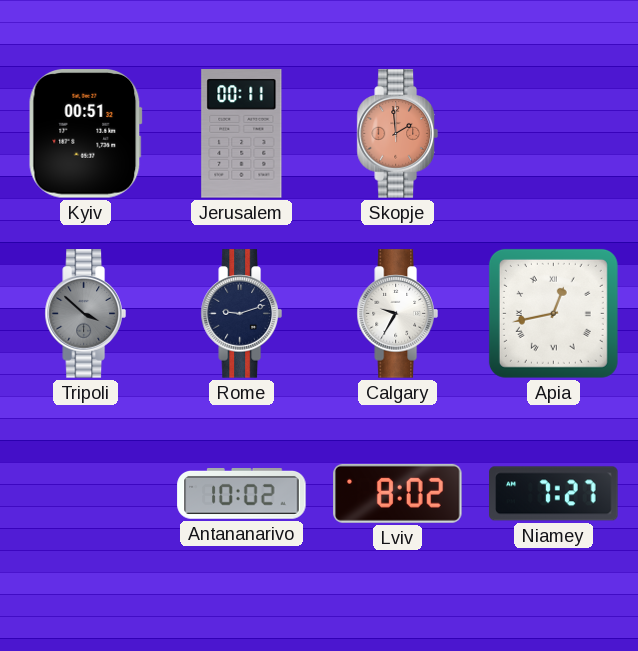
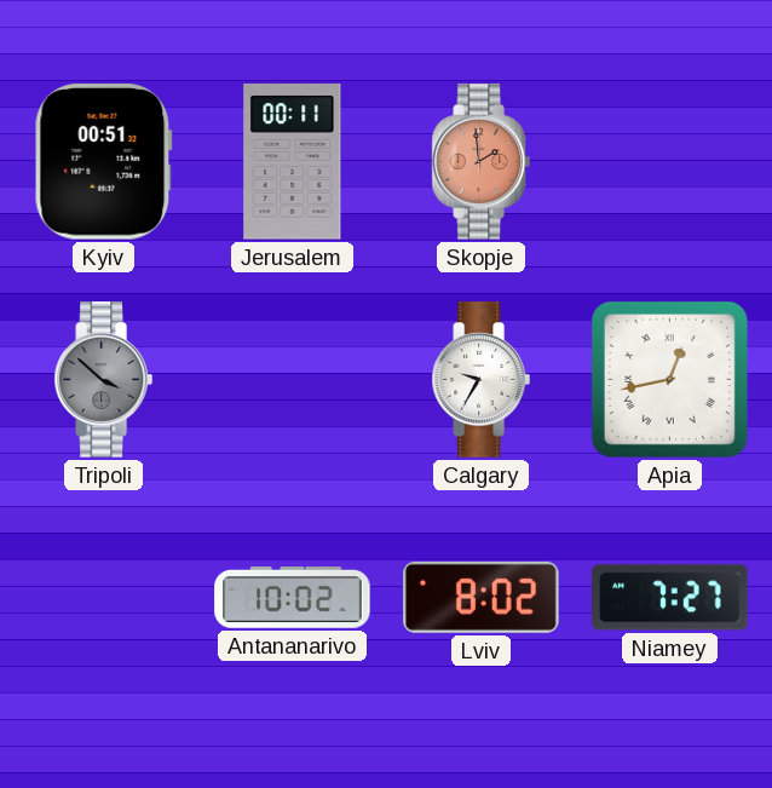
Rome: 9:12 -> none
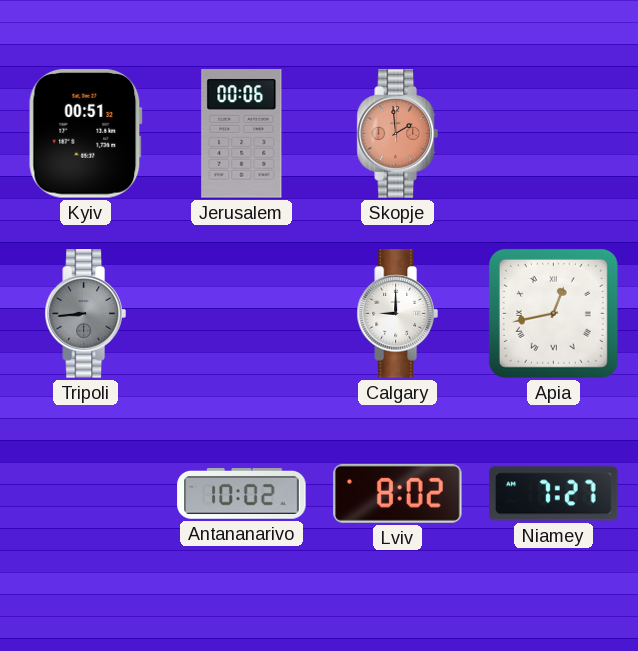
Jerusalem: 00:11 -> 00:06
Tripoli: 3:52 -> 8:44
Calgary: 9:35 -> 9:00
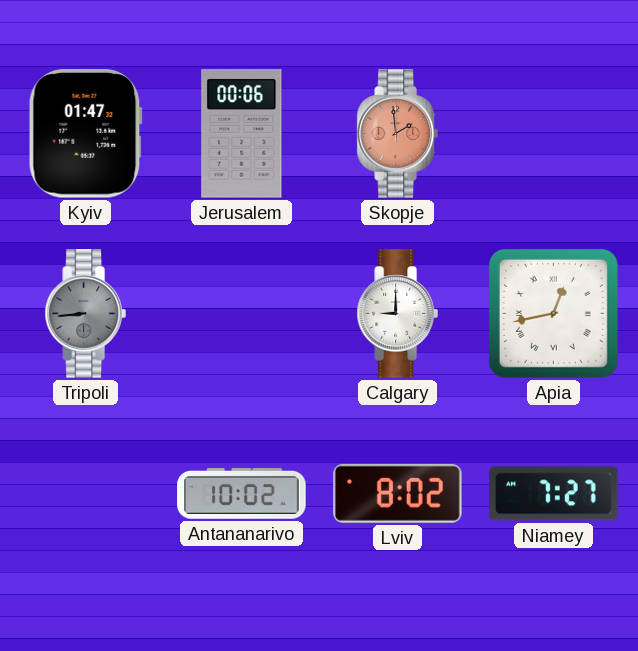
Kyiv: 00:51 -> 01:47
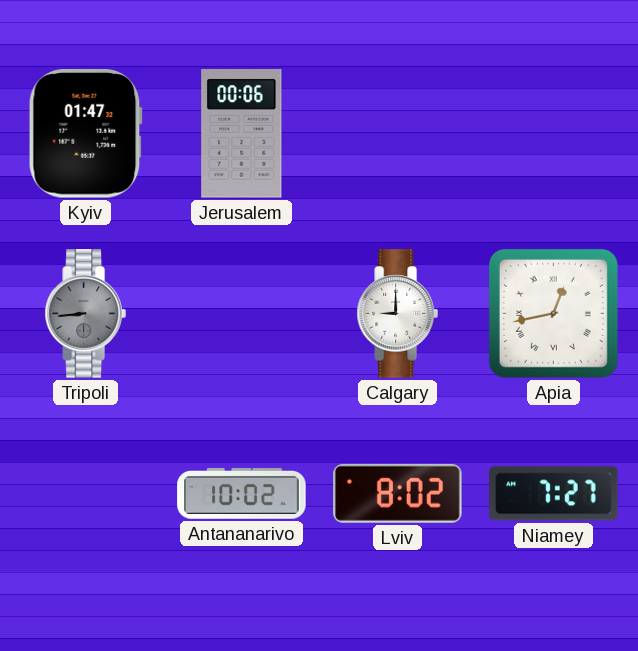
Skopje: 1:59 -> none
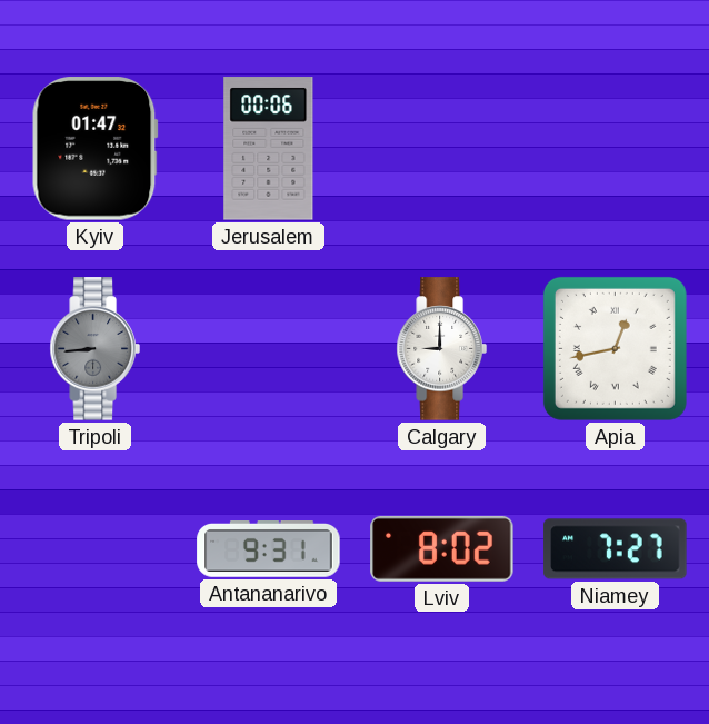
Antananarivo: 10:02 -> 9:31
